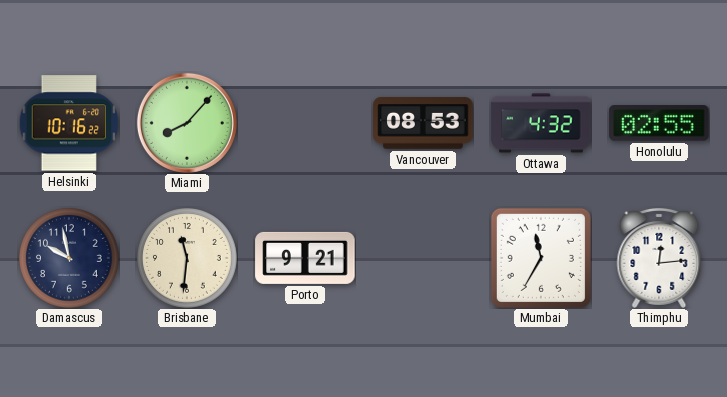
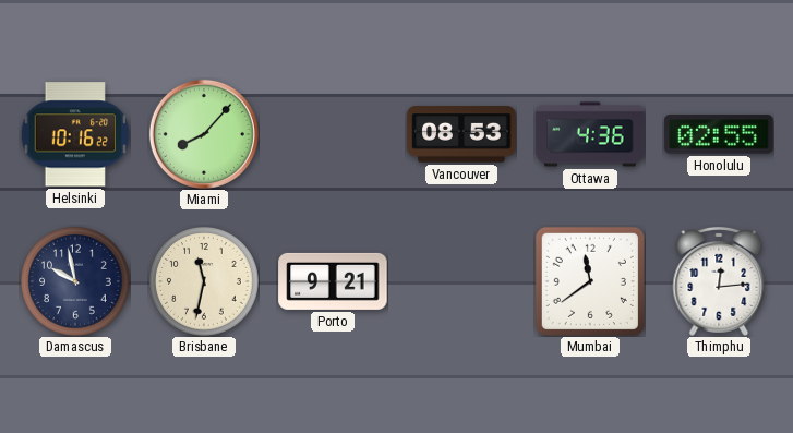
Ottawa: 4:32 -> 4:36
Brisbane: 11:31 -> 11:32
Mumbai: 11:35 -> 11:39
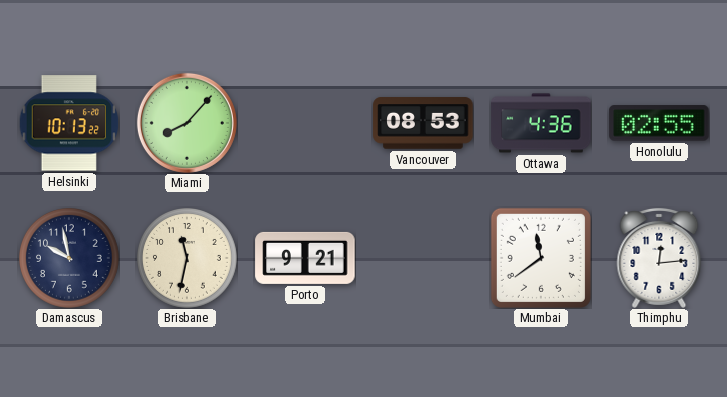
Helsinki: 10:16 -> 10:13
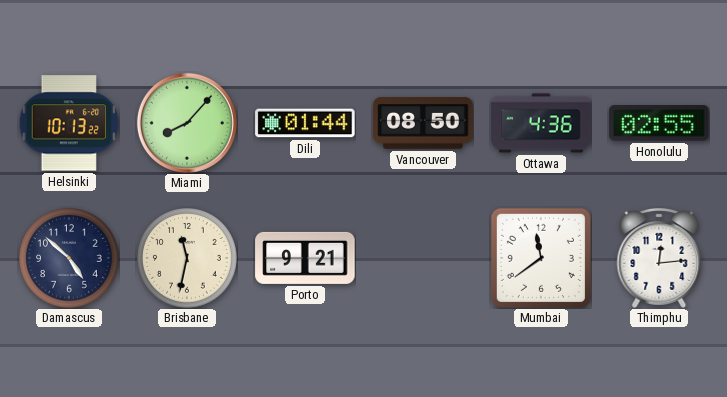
Dili: none -> 01:44
Vancouver: 08:53 -> 08:50
Damascus: 9:58 -> 4:52
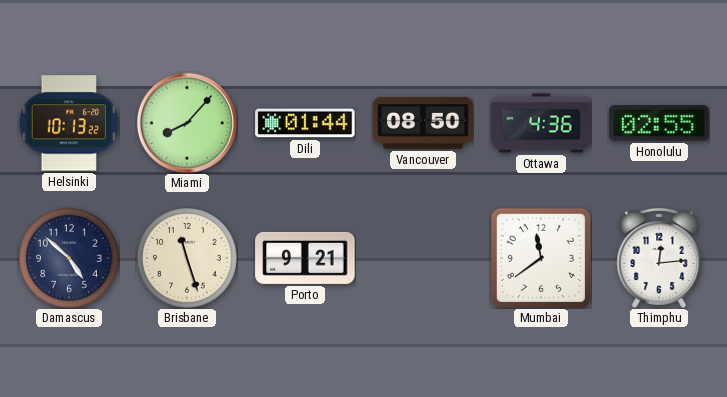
Brisbane: 11:32 -> 11:27
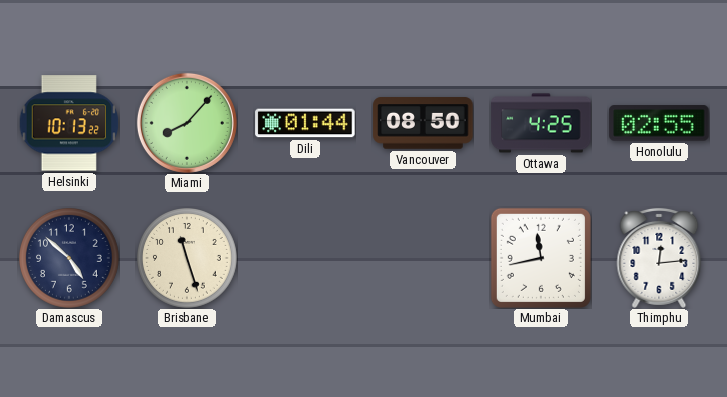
Ottawa: 4:36 -> 4:25
Porto: 9:21 -> none
Mumbai: 11:39 -> 11:43
